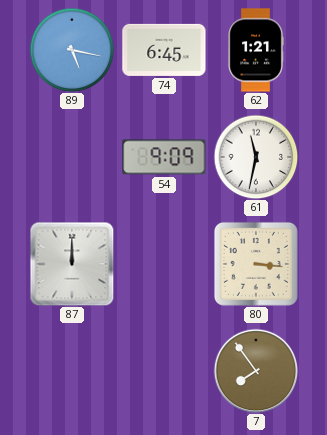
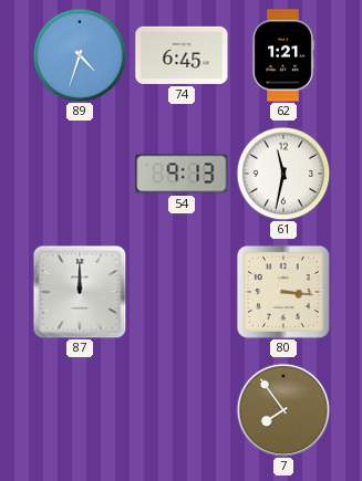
89: 5:17 -> 4:33
54: 9:09 -> 9:13
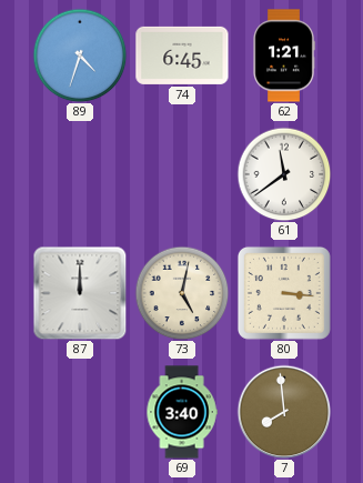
54: 9:13 -> none
61: 11:32 -> 11:39
73: none -> 5:02
69: none -> 3:40
7: 7:54 -> 7:59
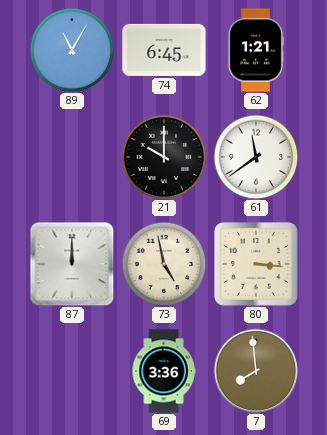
89: 4:33 -> 11:05
21: none -> 10:00
73: 5:02 -> 4:58
69: 3:40 -> 3:36
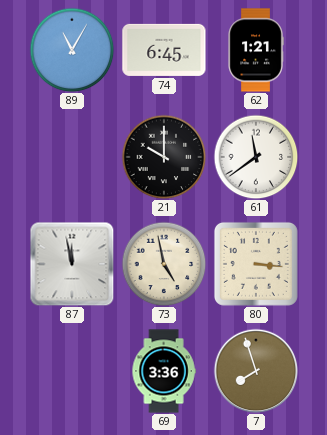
87: 12:00 -> 11:58
7: 7:59 -> 7:57
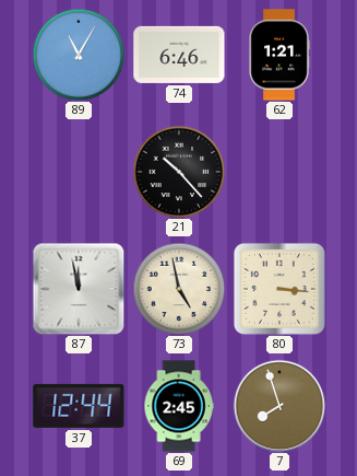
74: 6:45 -> 6:46
21: 10:00 -> 10:23
61: 11:39 -> none
37: none -> 12:44
69: 3:36 -> 2:45
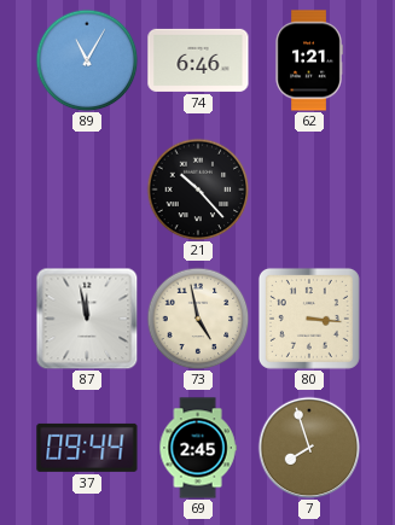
37: 12:44 -> 09:44
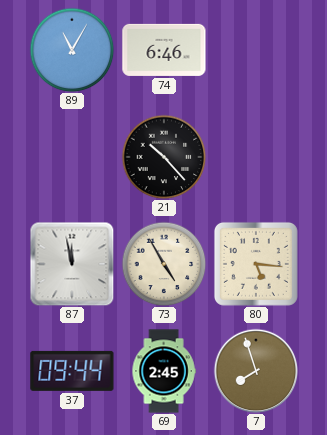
62: 1:21 -> none
73: 4:58 -> 4:55
80: 3:16 -> 5:16
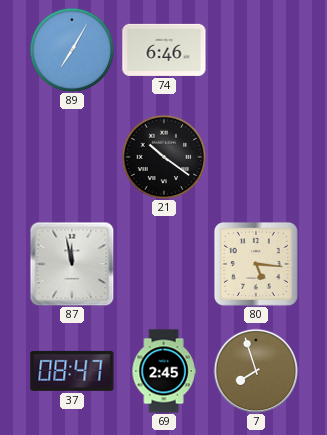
89: 11:05 -> 7:05
21: 10:23 -> 10:21
73: 4:55 -> none
37: 09:44 -> 08:47
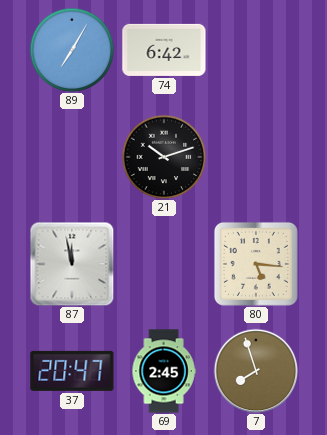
74: 6:46 -> 6:42
21: 10:21 -> 10:12
37: 08:47 -> 20:47
